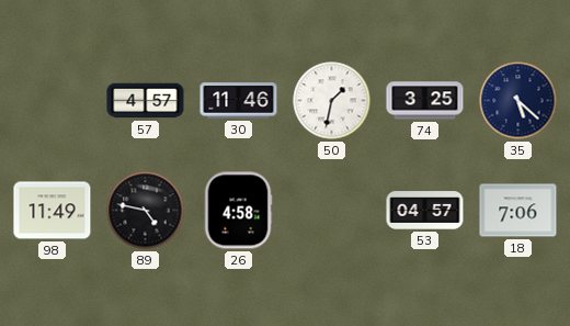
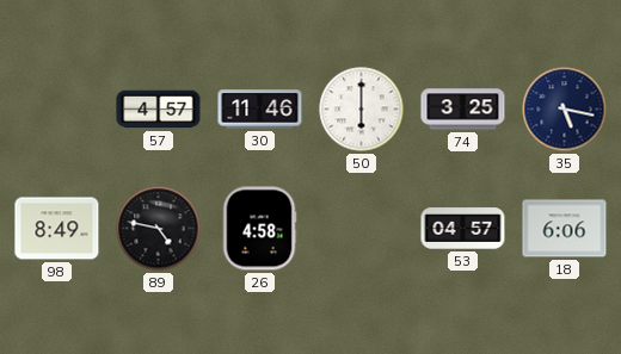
50: 1:32 -> 6:00
35: 5:22 -> 5:17
98: 11:49 -> 8:49
18: 7:06 -> 6:06
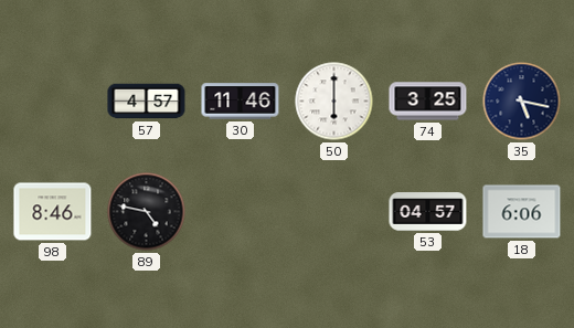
98: 8:49 -> 8:46
26: 4:58 -> none
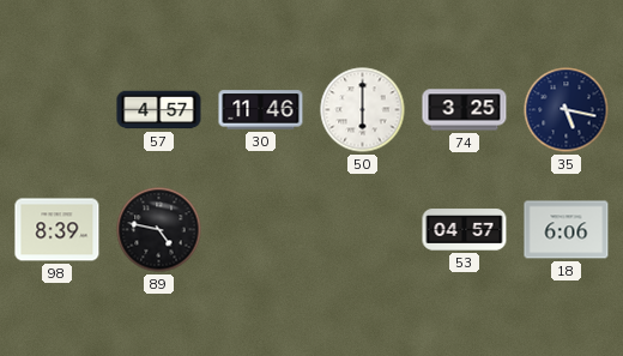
98: 8:46 -> 8:39
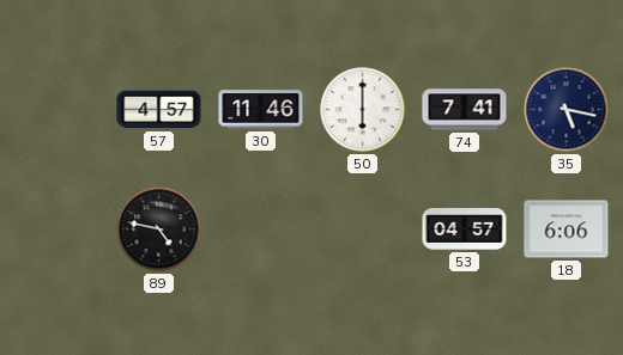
74: 3:25 -> 7:41
98: 8:39 -> none
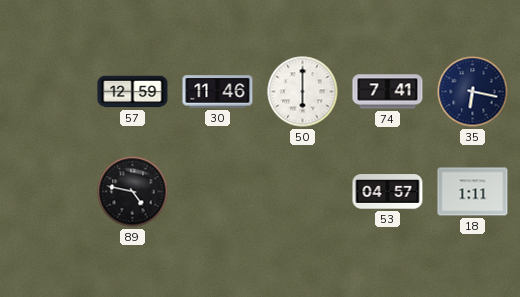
57: 4:57 -> 12:59
35: 5:17 -> 6:17
18: 6:06 -> 1:11
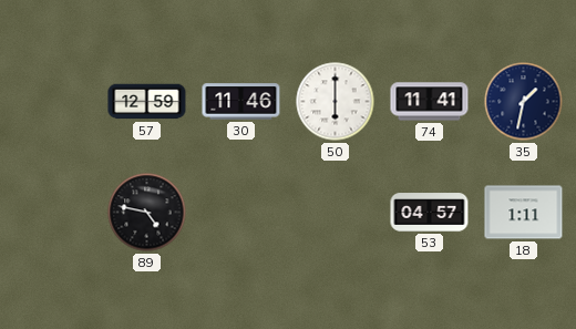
74: 7:41 -> 11:41
35: 6:17 -> 1:32
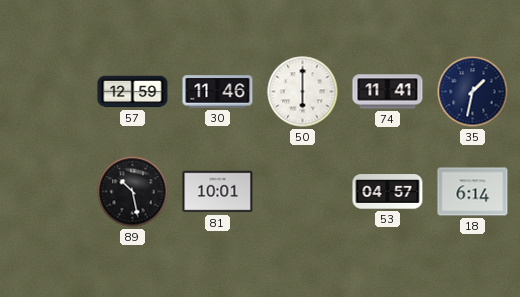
89: 4:47 -> 10:28
81: none -> 10:01
18: 1:11 -> 6:14
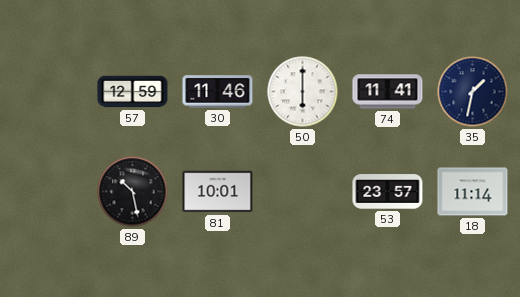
53: 04:57 -> 23:57
18: 6:14 -> 11:14
